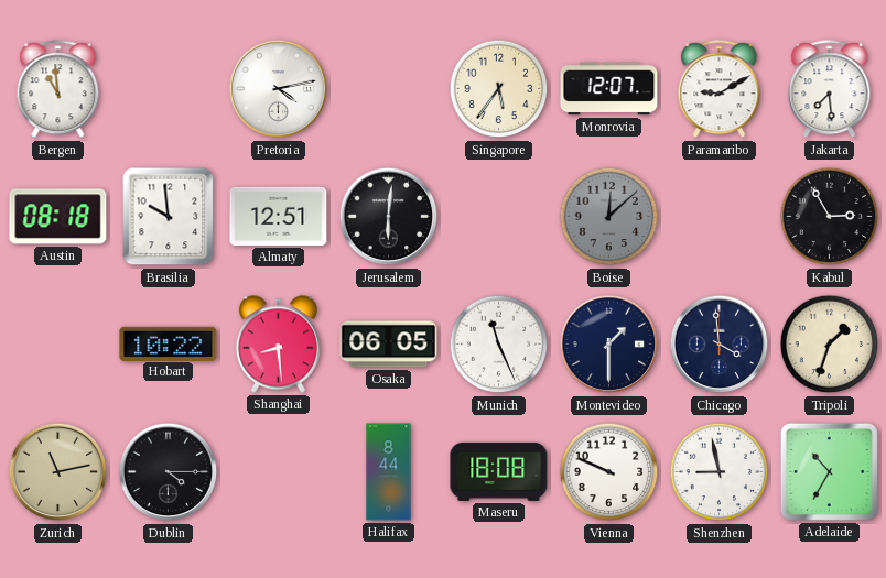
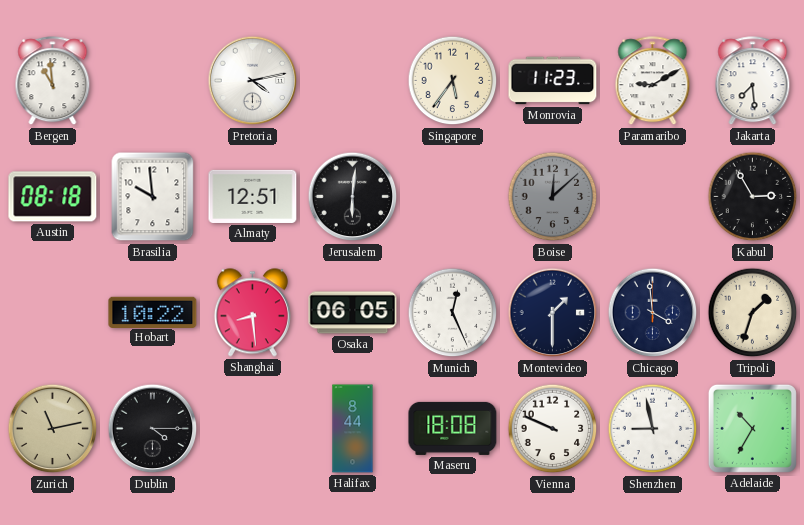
Monrovia: 12:07 -> 11:23
Munich: 11:26 -> 12:26
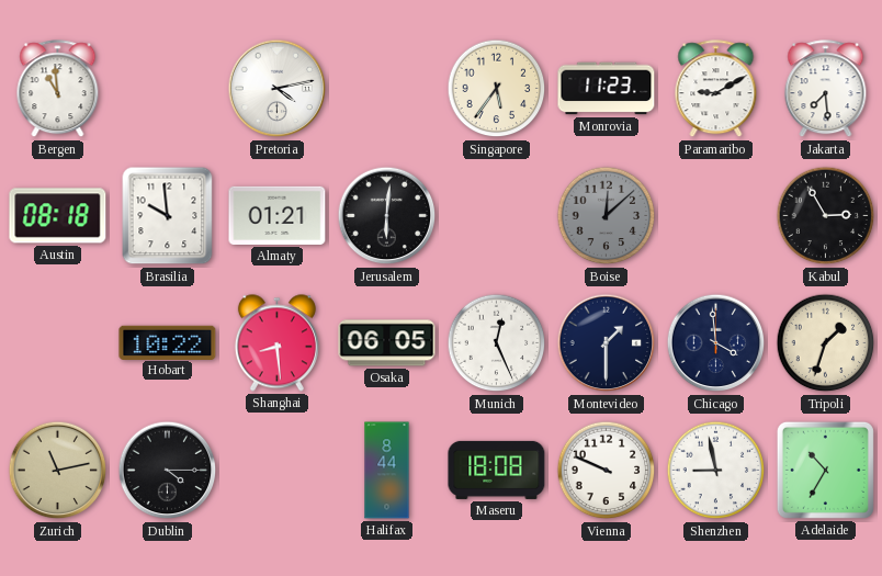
Almaty: 12:51 -> 01:21
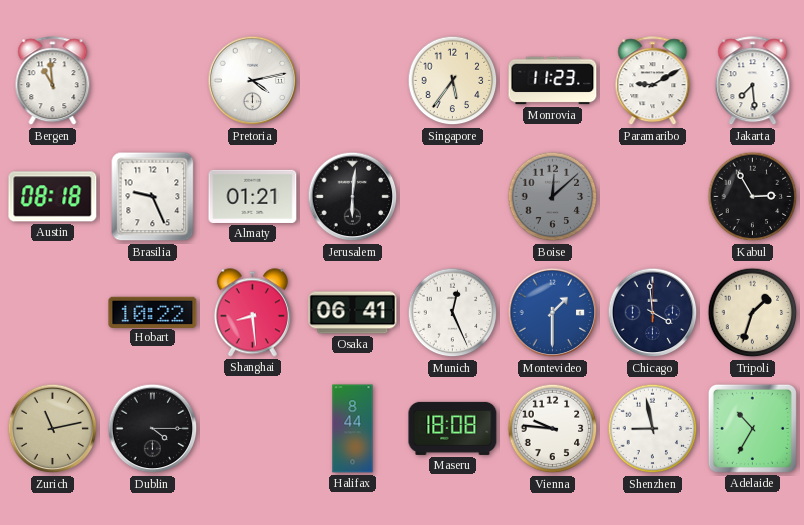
Brasilia: 9:59 -> 9:26
Osaka: 06:05 -> 06:41
Montevideo dial: navy -> blue
Vienna: 9:49 -> 9:46
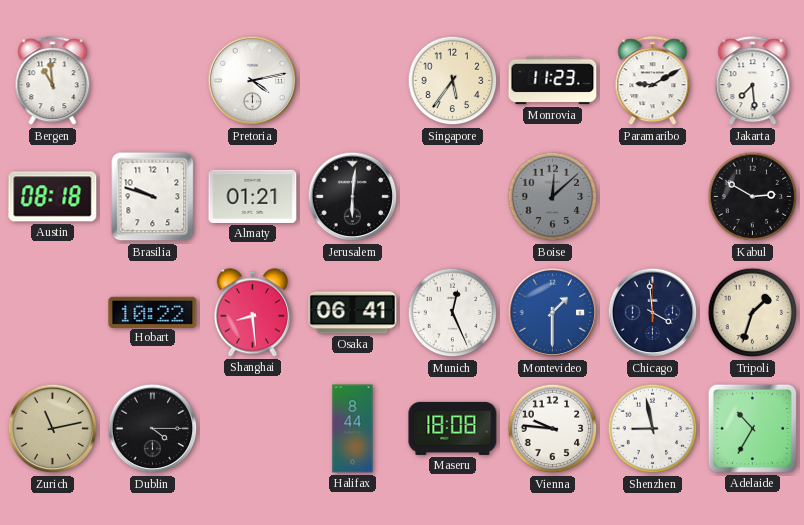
Brasilia: 9:26 -> 9:48
Kabul: 2:55 -> 2:50
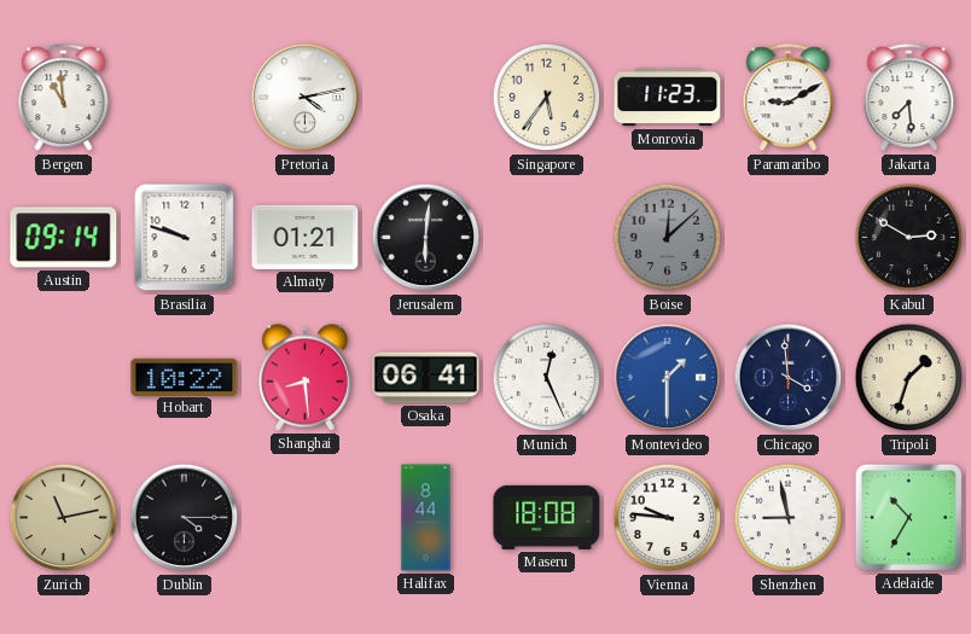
Austin: 08:18 -> 09:14
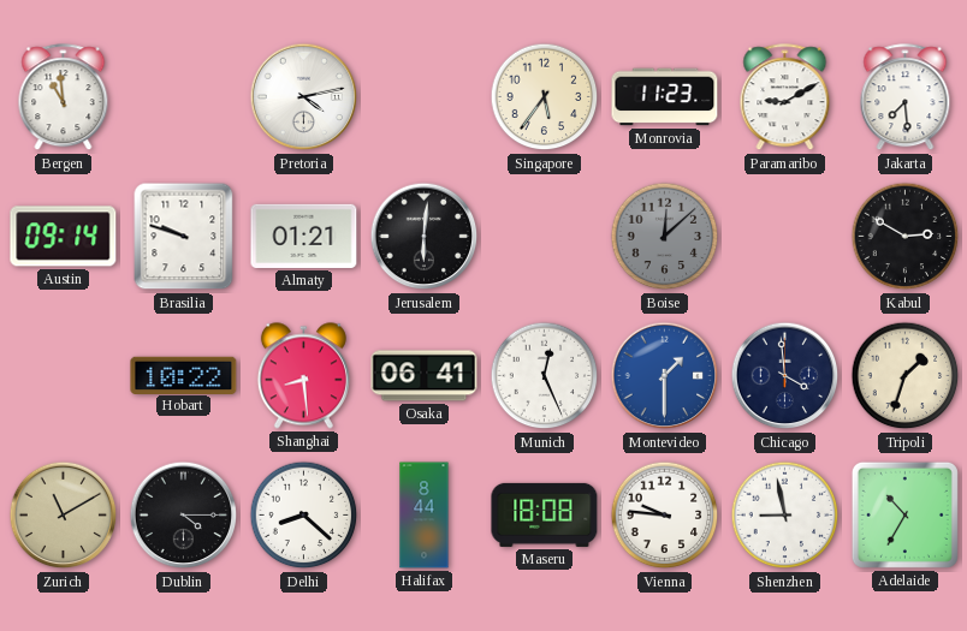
Zurich: 11:13 -> 11:10
Delhi: none -> 8:22
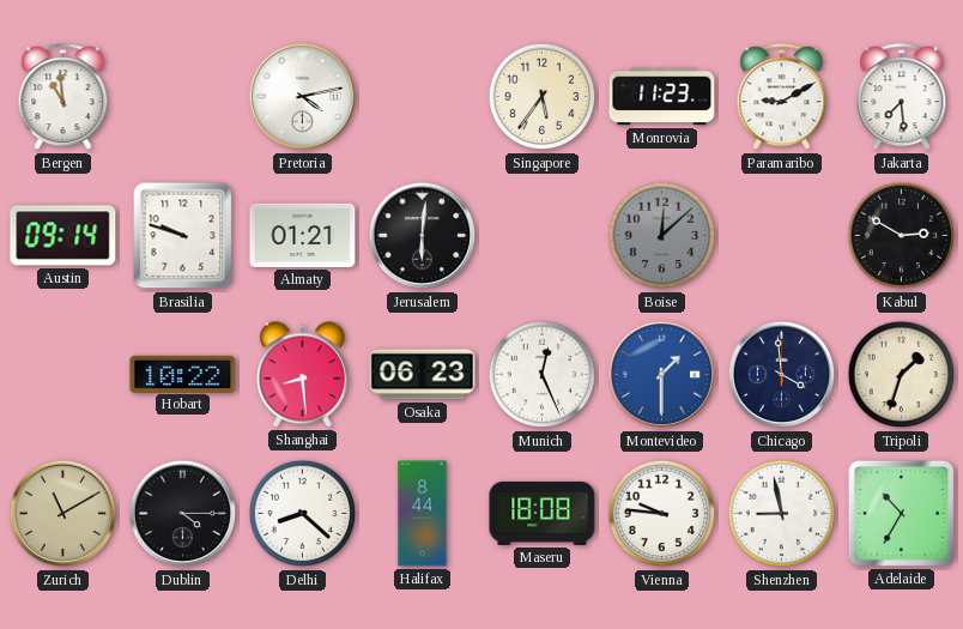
Osaka: 06:41 -> 06:23
